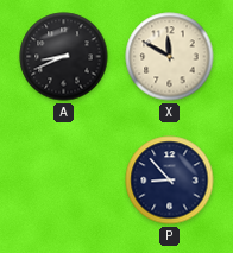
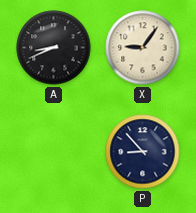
X: 11:50 -> 9:06
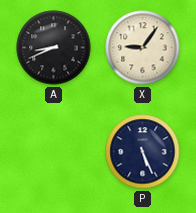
P: 8:53 -> 5:26
